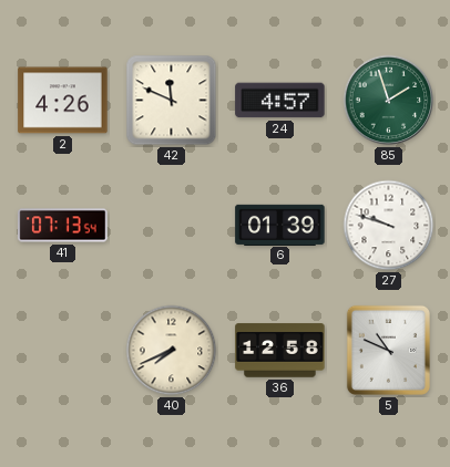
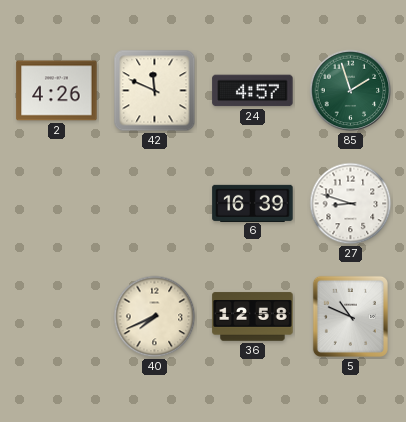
41: 07:13 -> none
6: 01:39 -> 16:39
27: 9:48 -> 8:48
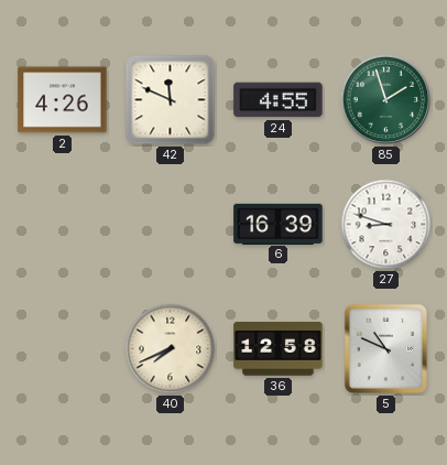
24: 4:57 -> 4:55
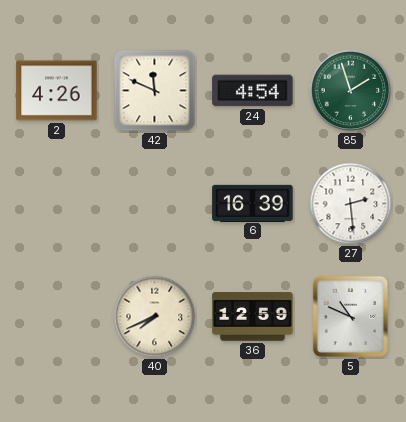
24: 4:55 -> 4:54
27: 8:48 -> 2:29
36: 12:58 -> 12:59
